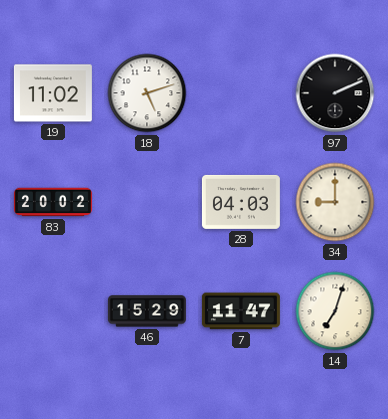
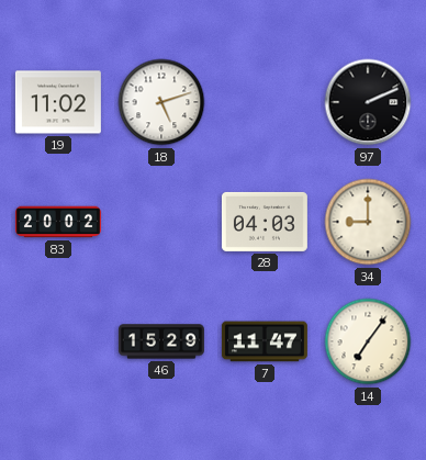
14: 7:03 -> 7:06
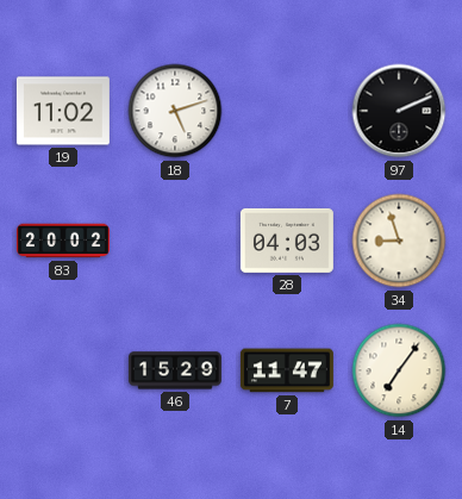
34: 9:00 -> 8:57
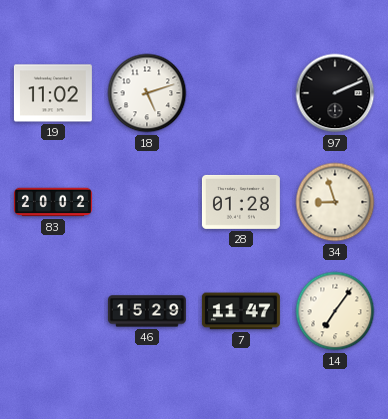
28: 04:03 -> 01:28
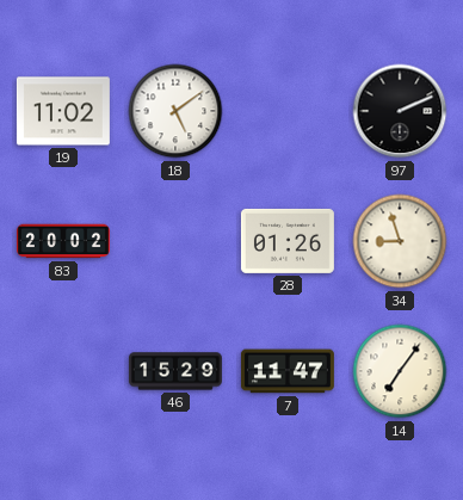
18: 5:12 -> 5:09
28: 01:28 -> 01:26
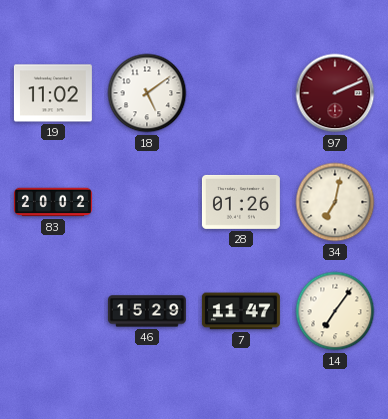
97 dial: black -> burgundy
34: 8:57 -> 7:02
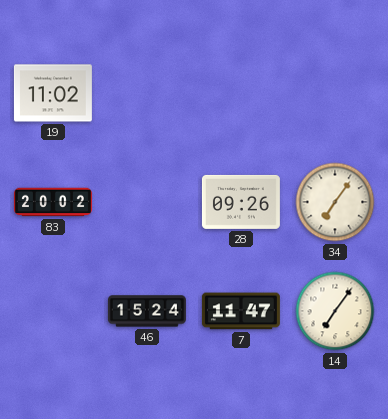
18: 5:09 -> none
97: 2:11 -> none
28: 01:26 -> 09:26
34: 7:02 -> 7:06
46: 15:29 -> 15:24
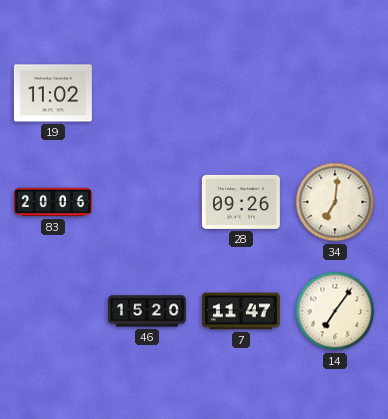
83: 20:02 -> 20:06
34: 7:06 -> 7:01
46: 15:24 -> 15:20
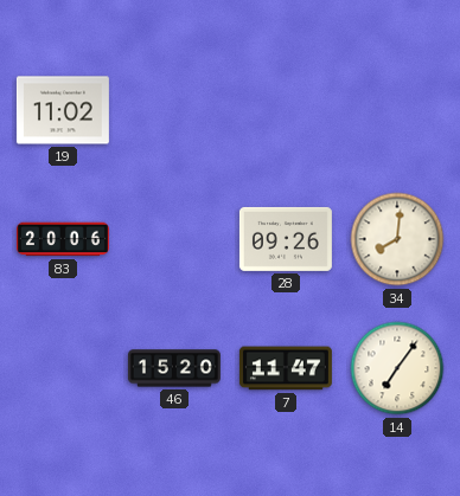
34: 7:01 -> 8:01
